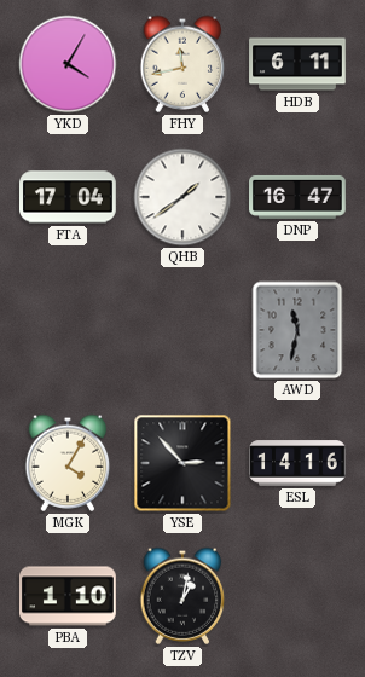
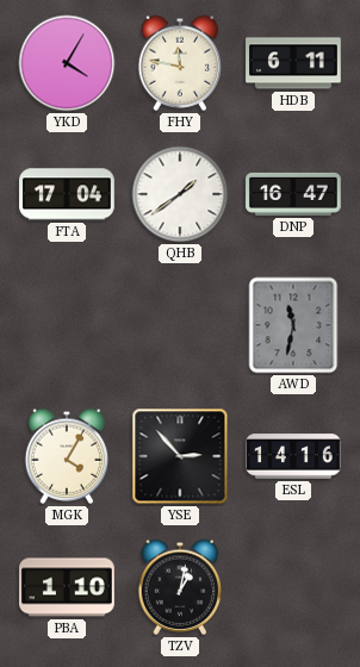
FHY: 11:43 -> 11:47
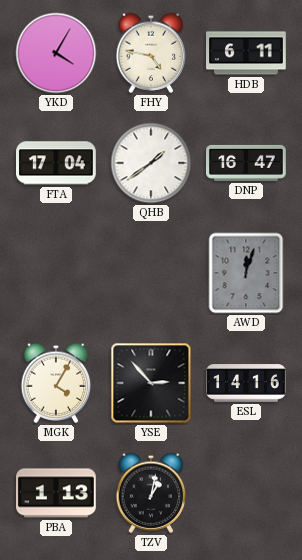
FHY: 11:47 -> 4:47
AWD: 11:32 -> 12:03
PBA: 1:10 -> 1:13
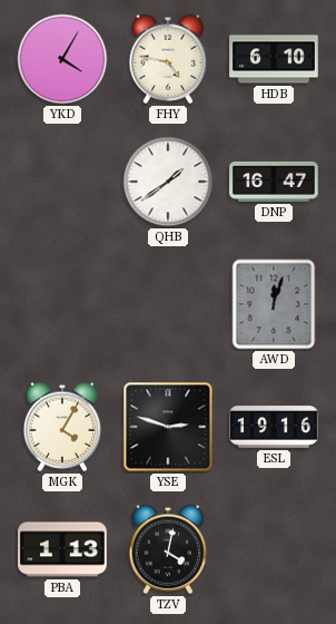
HDB: 6:11 -> 6:10
FTA: 17:04 -> none
YSE: 2:53 -> 2:48
ESL: 14:16 -> 19:16
TZV: 1:02 -> 4:02
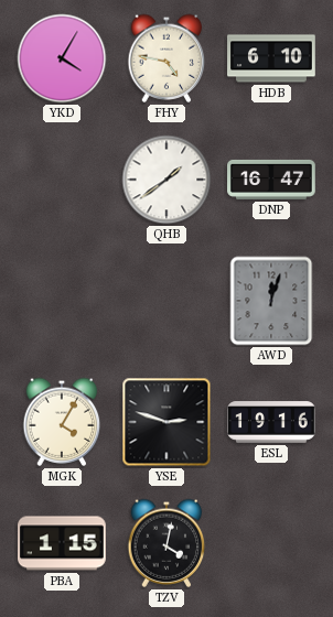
PBA: 1:13 -> 1:15
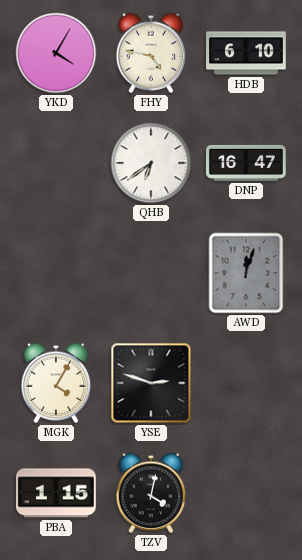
QHB: 1:39 -> 6:39
ESL: 19:16 -> none
